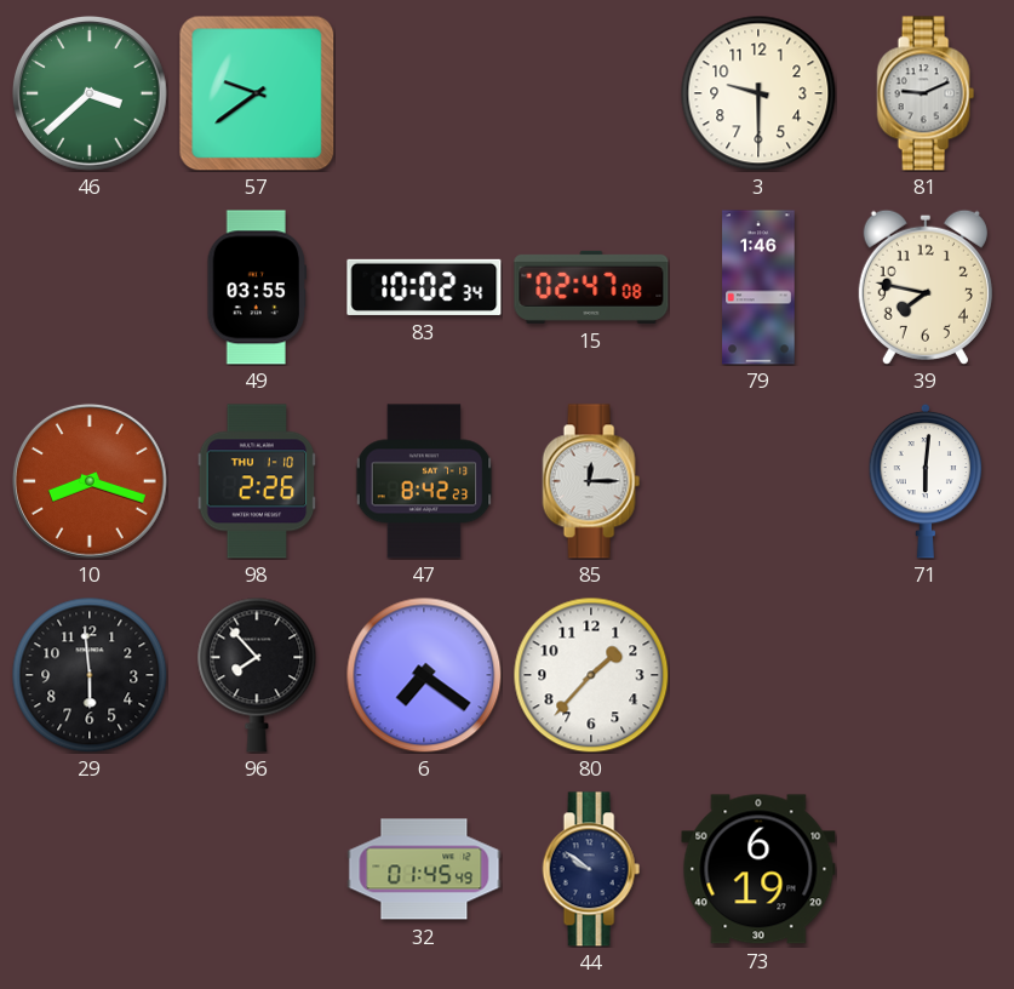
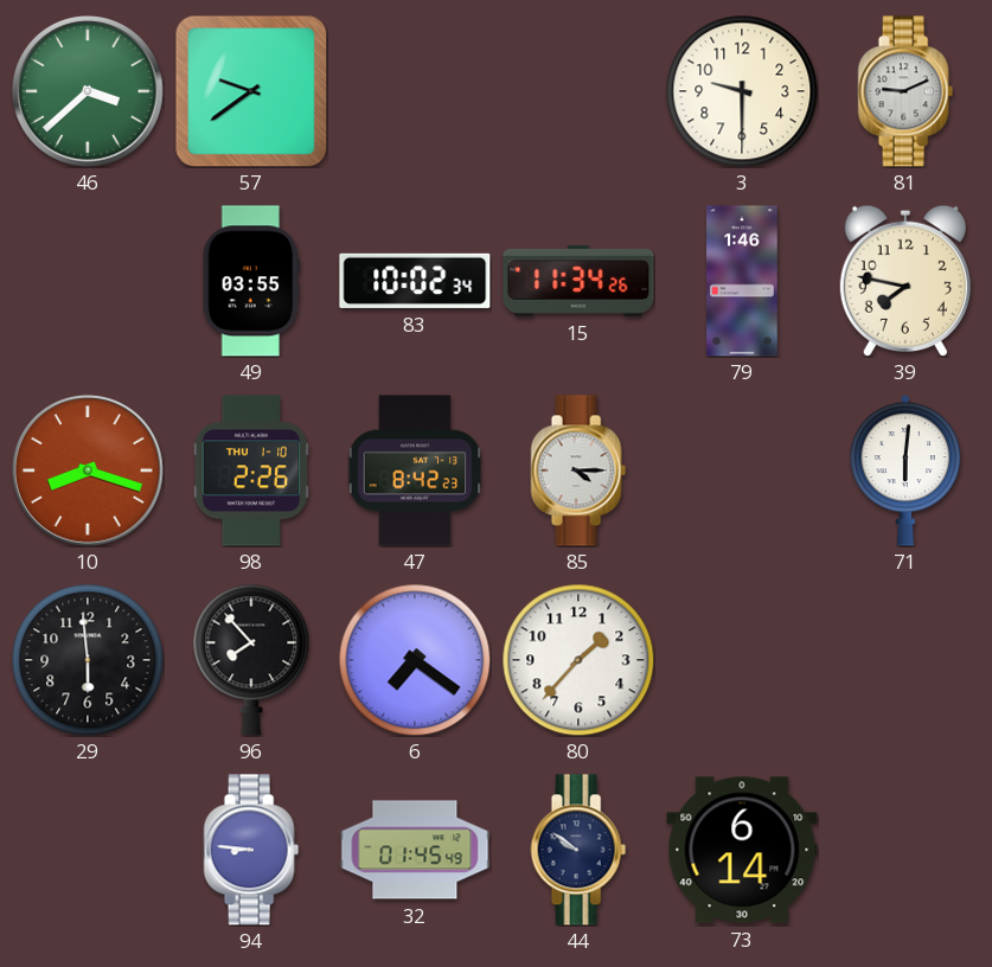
15: 02:47 -> 11:34
85: 12:15 -> 4:15
94: none -> 8:46
73: 6:19 -> 6:14
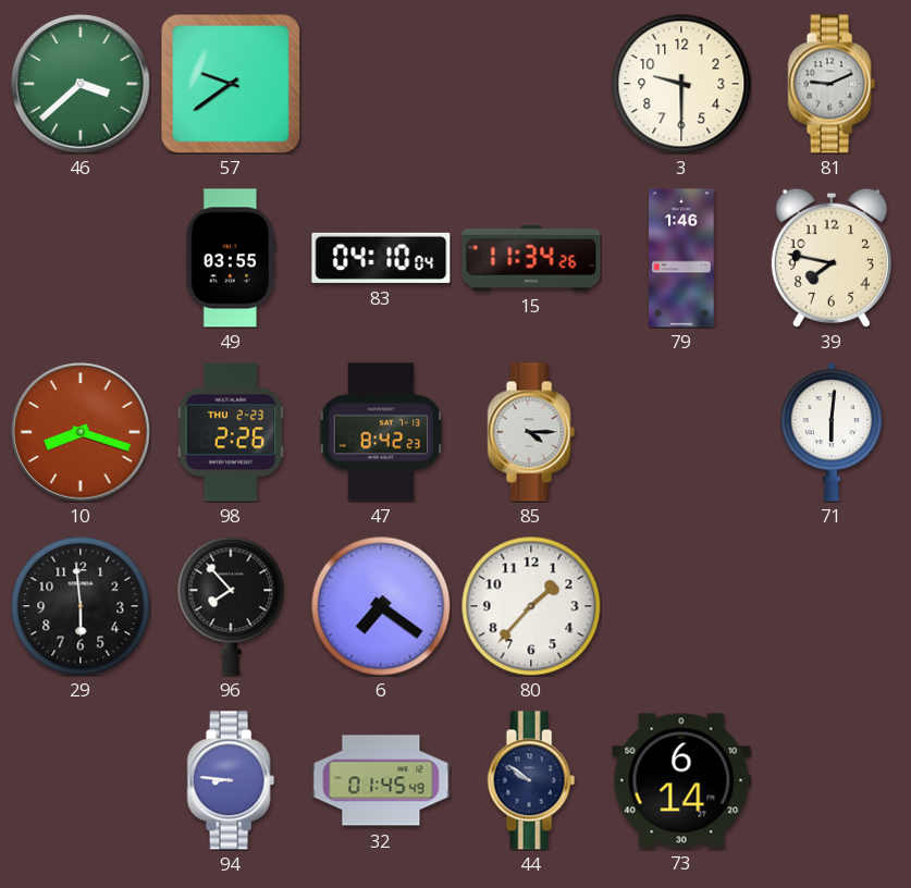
83: 10:02 -> 04:10
98 date: THU 1-10 -> THU 2-23
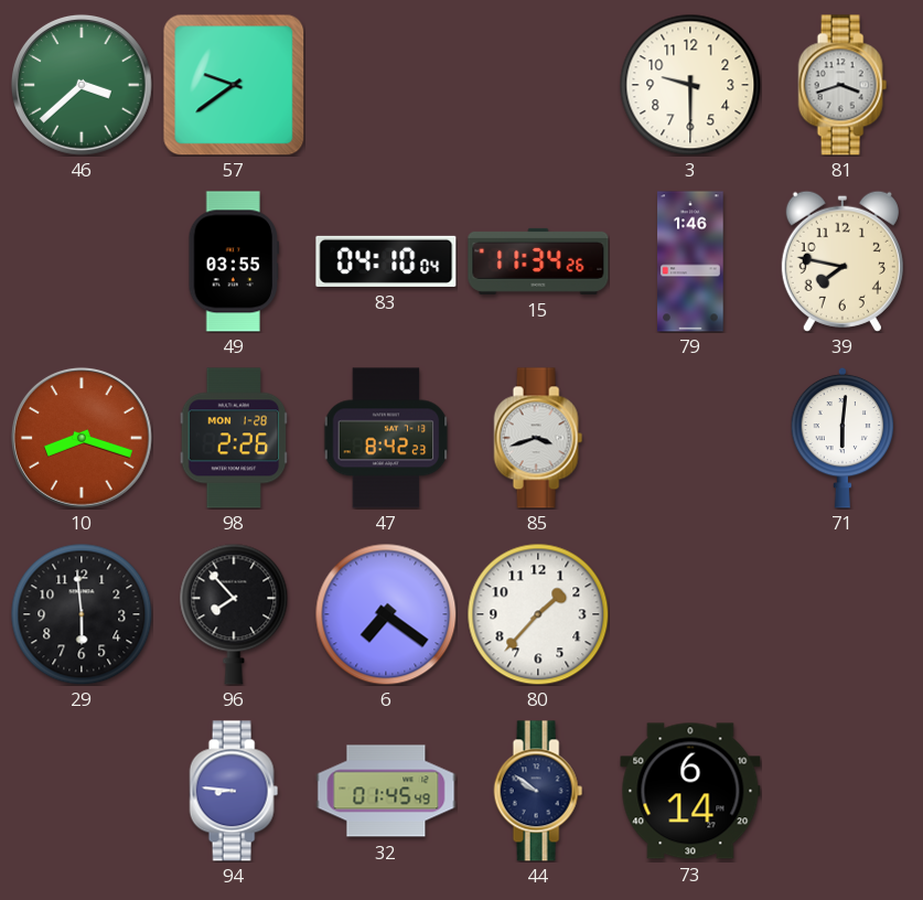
81: 9:11 -> 3:42
98 date: THU 2-23 -> MON 1-28
85: 4:15 -> 3:42
